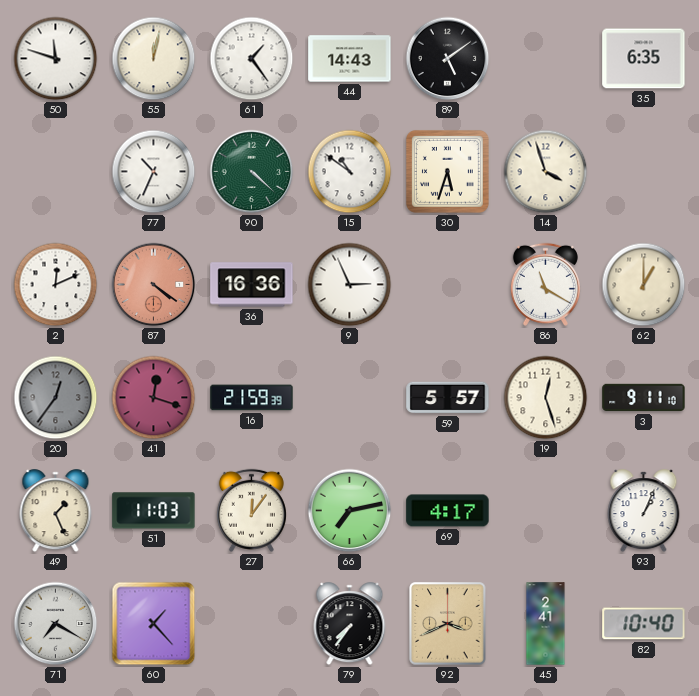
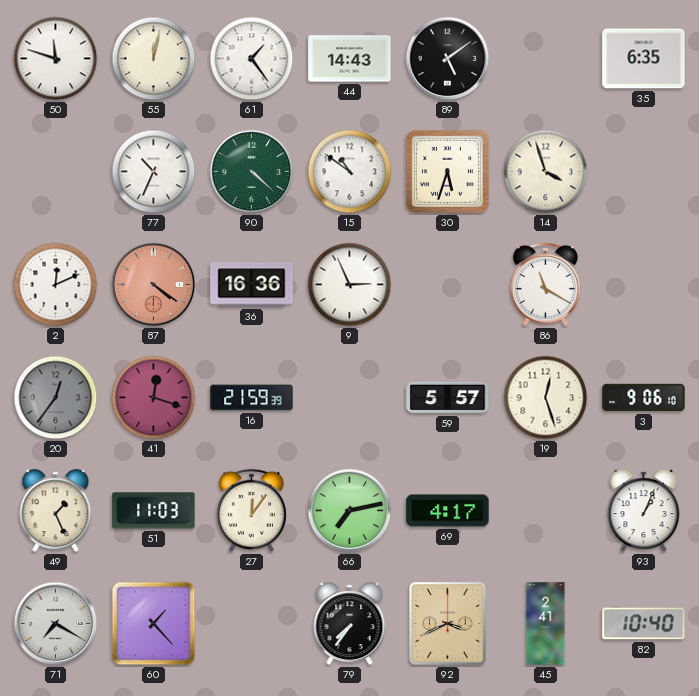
62: 1:00 -> none
3: 9:11 -> 9:06
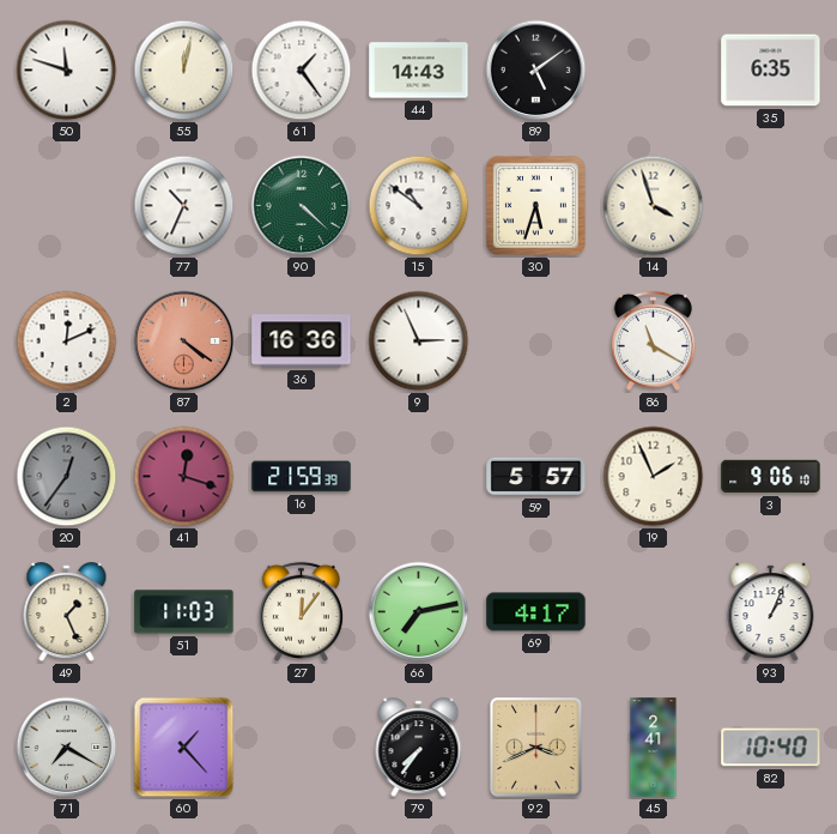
19: 12:27 -> 1:56
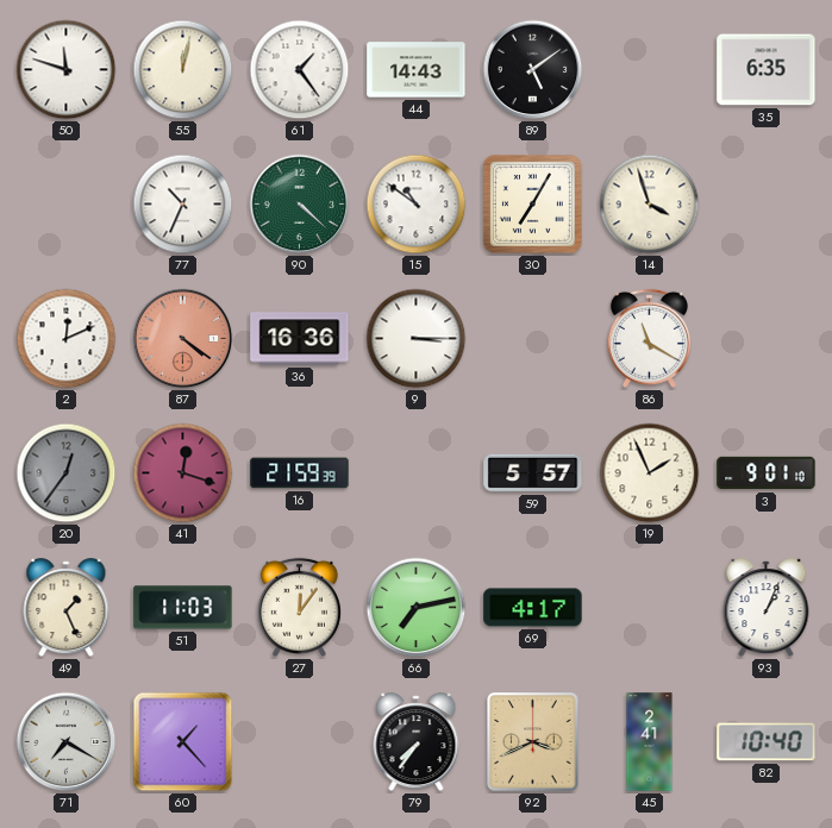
30: 5:33 -> 7:05
9: 2:56 -> 3:15
3: 9:06 -> 9:01
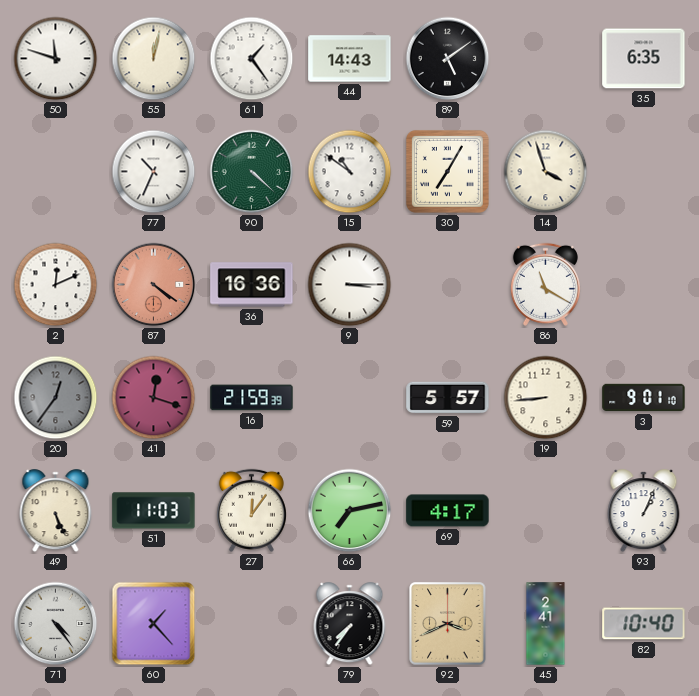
19: 1:56 -> 8:44
49: 1:26 -> 5:26
71: 7:20 -> 4:24
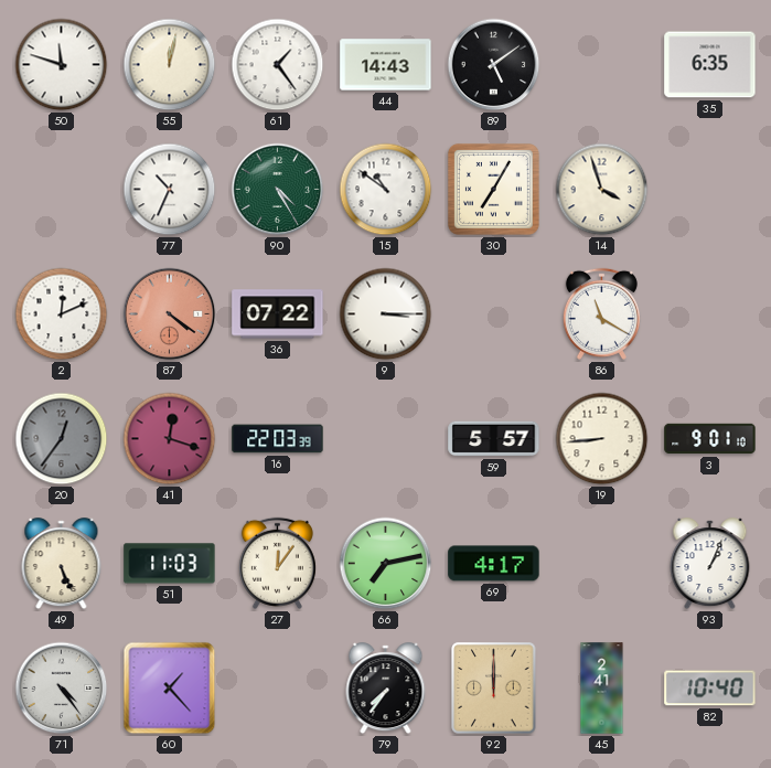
90: 4:22 -> 4:25
36: 16:36 -> 07:22
16: 21:59 -> 22:03
92: 3:41 -> 12:00
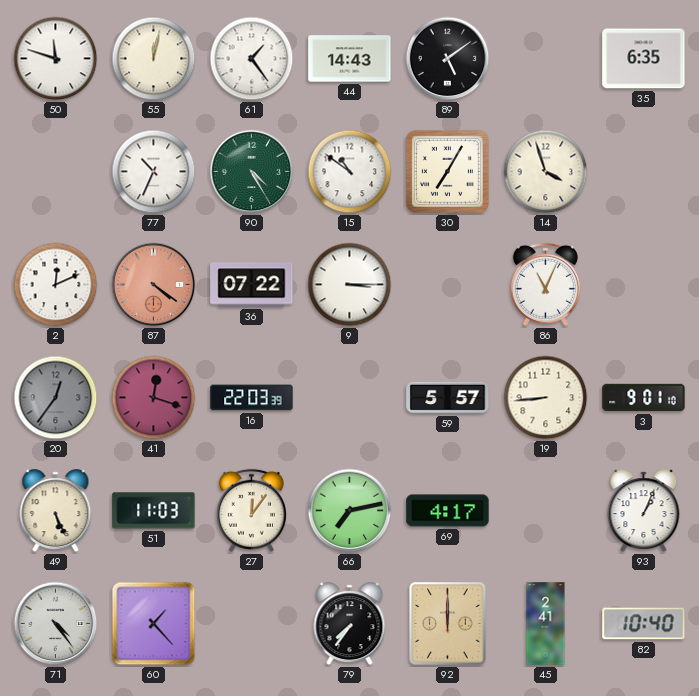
86: 11:20 -> 11:04
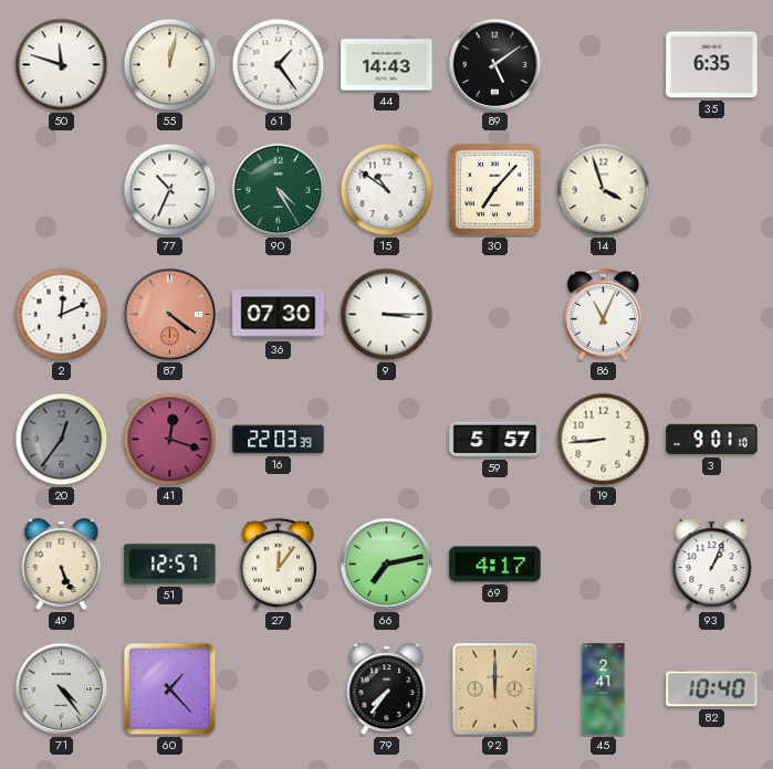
30: 7:05 -> 7:07
36: 07:22 -> 07:30
51: 11:03 -> 12:57
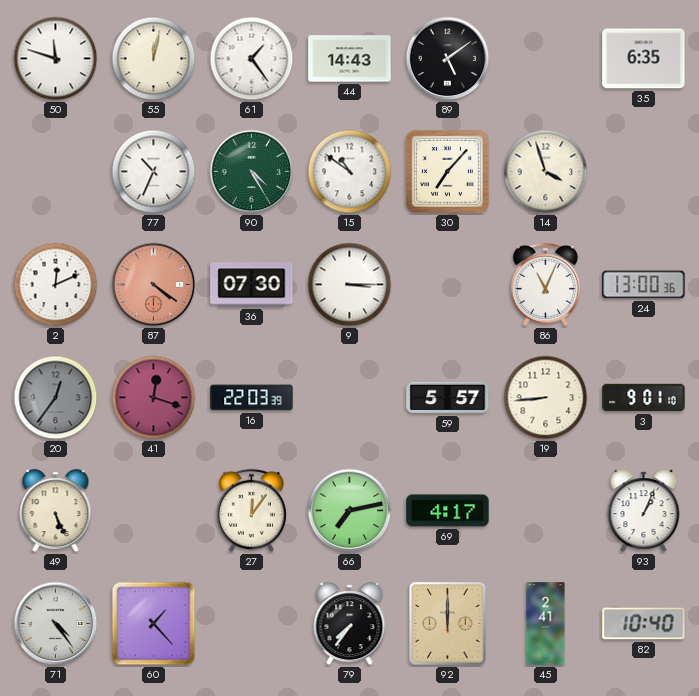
24: none -> 13:00
51: 12:57 -> none
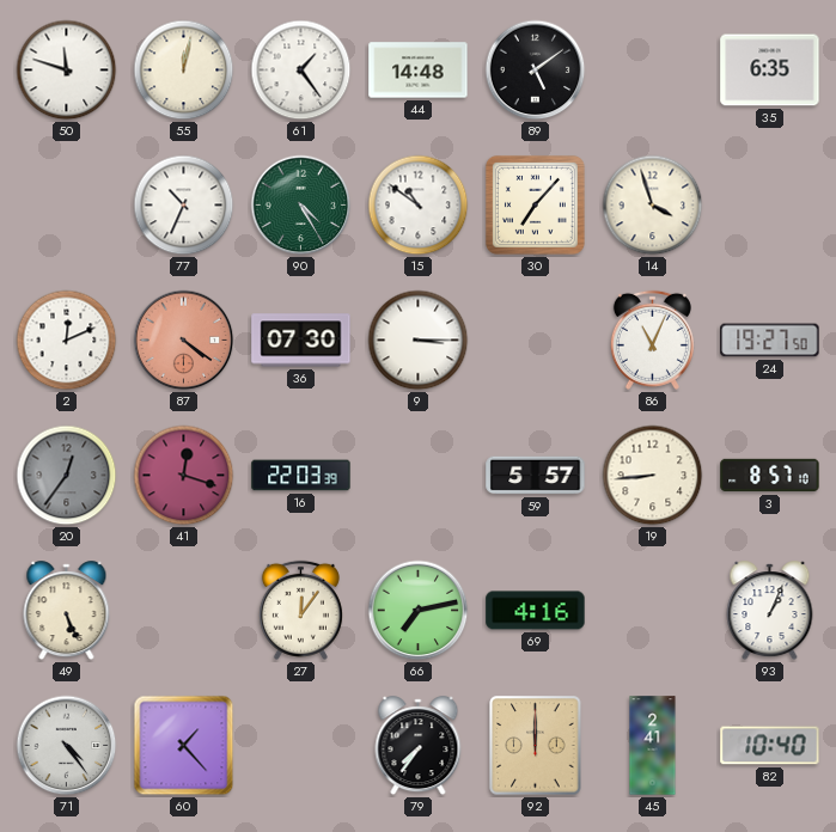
44: 14:43 -> 14:48
24: 13:00 -> 19:27
3: 9:01 -> 8:57
69: 4:17 -> 4:16
